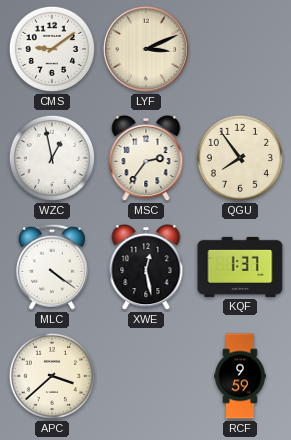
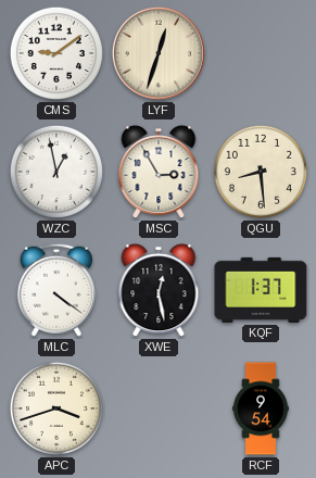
LYF: 3:11 -> 12:33
MSC: 2:36 -> 2:55
QGU: 7:54 -> 8:29
APC: 3:38 -> 3:42
RCF: 9:59 -> 9:54
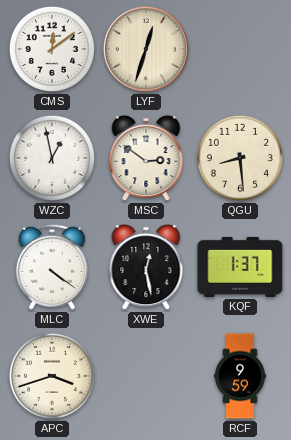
CMS: 9:09 -> 12:09
MSC: 2:55 -> 2:51
RCF: 9:54 -> 9:59
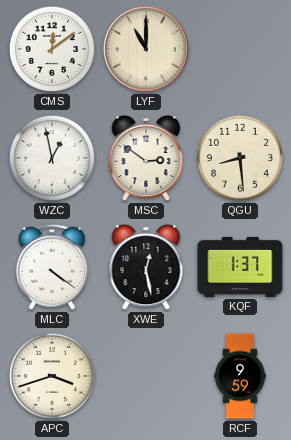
LYF: 12:33 -> 11:00
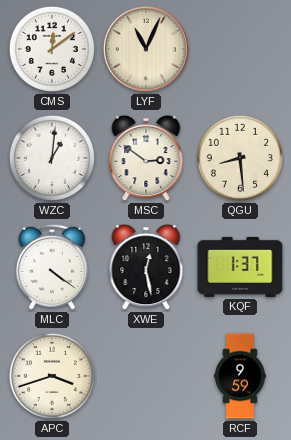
LYF: 11:00 -> 11:04
WZC: 12:58 -> 1:01
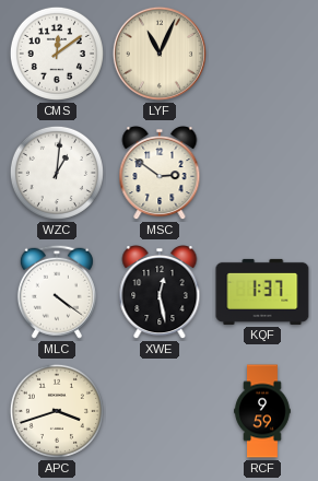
QGU: 8:29 -> none
